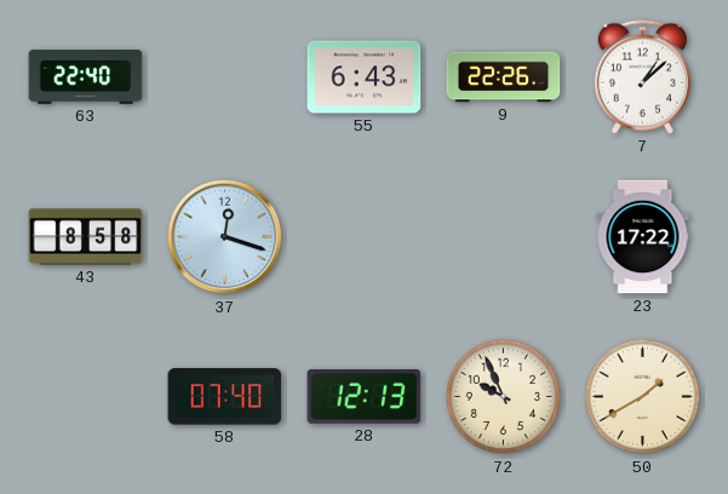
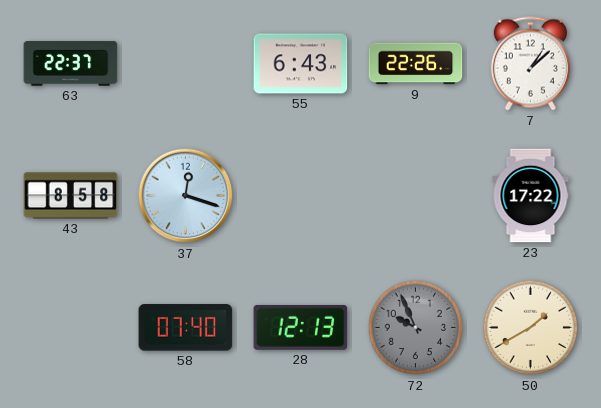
63: 22:40 -> 22:37
72 dial: cream -> grey
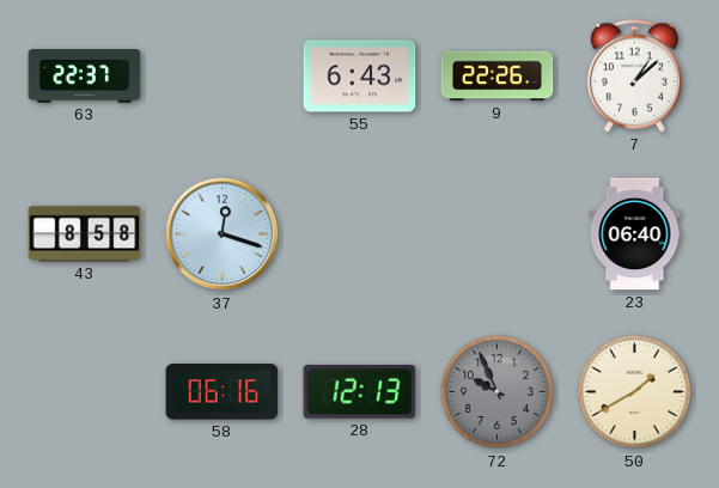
23: 17:22 -> 06:40
58: 07:40 -> 06:16
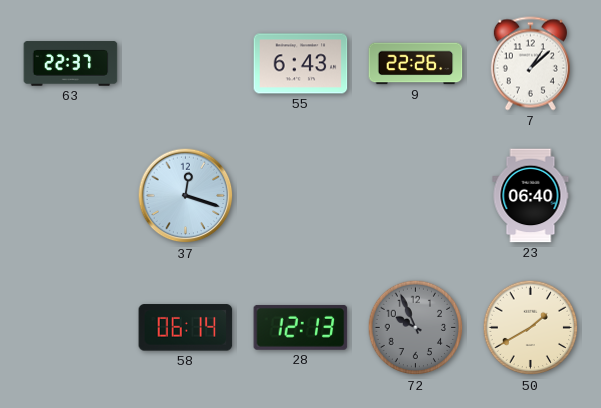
43: 8:58 -> none
58: 06:16 -> 06:14
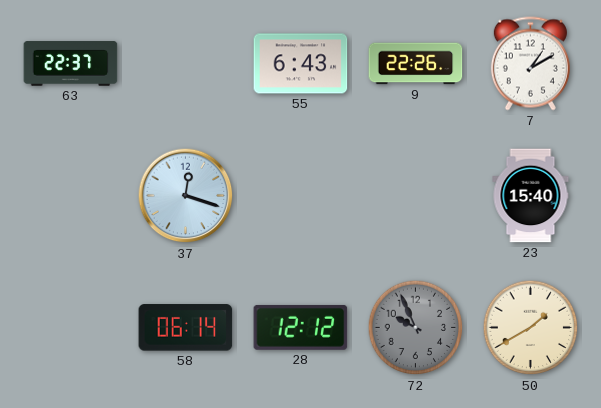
7: 1:08 -> 1:10
23: 06:40 -> 15:40
28: 12:13 -> 12:12
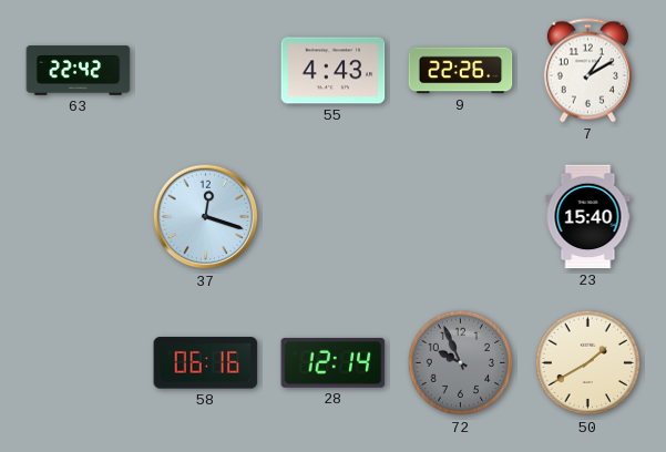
63: 22:37 -> 22:42
55: 6:43 -> 4:43
58: 06:14 -> 06:16
28: 12:12 -> 12:14
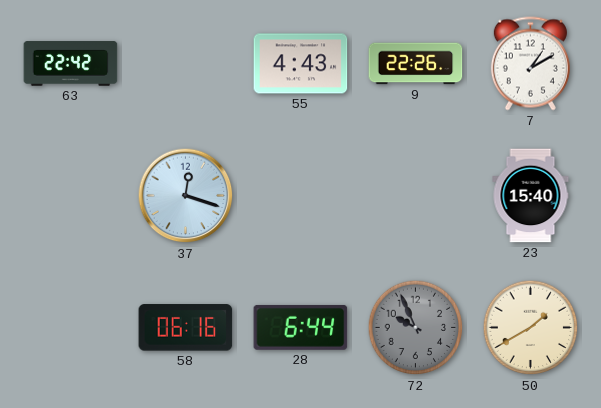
28: 12:14 -> 6:44
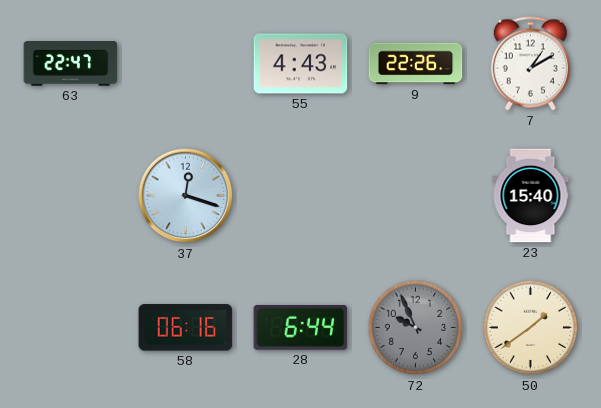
63: 22:42 -> 22:47
50: 1:40 -> 1:39
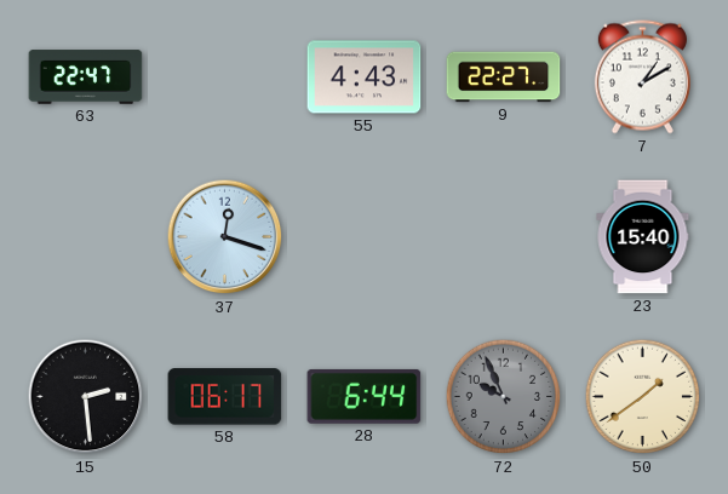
9: 22:26 -> 22:27
15: none -> 2:29
58: 06:16 -> 06:17
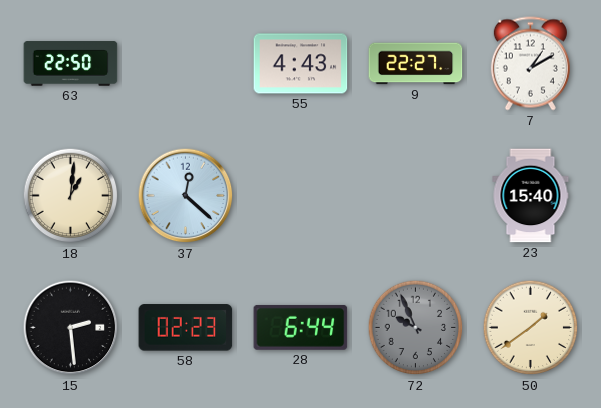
63: 22:47 -> 22:50
18: none -> 1:01
37: 12:18 -> 12:22
58: 06:17 -> 02:23
